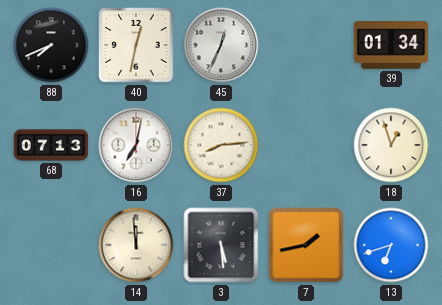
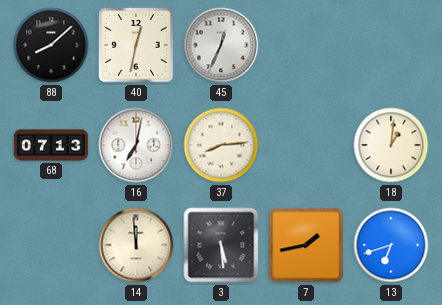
88: 7:41 -> 8:08
39: 01:34 -> none
18: 12:57 -> 1:01
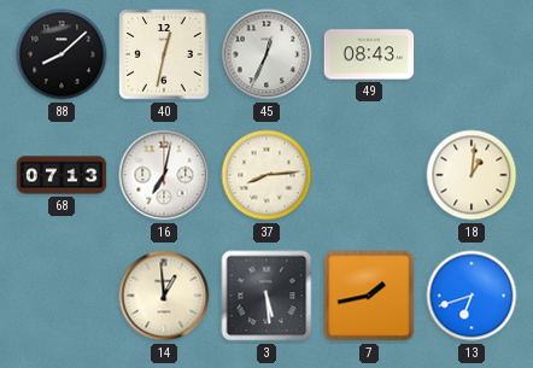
49: none -> 08:43
14: 11:59 -> 12:59
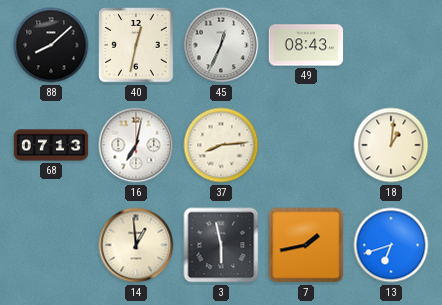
3: 5:29 -> 5:58
